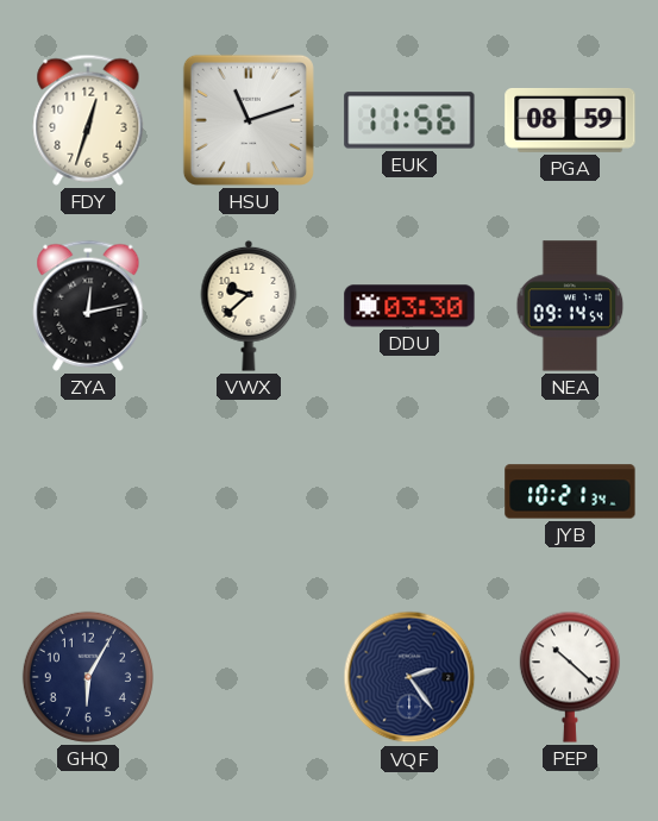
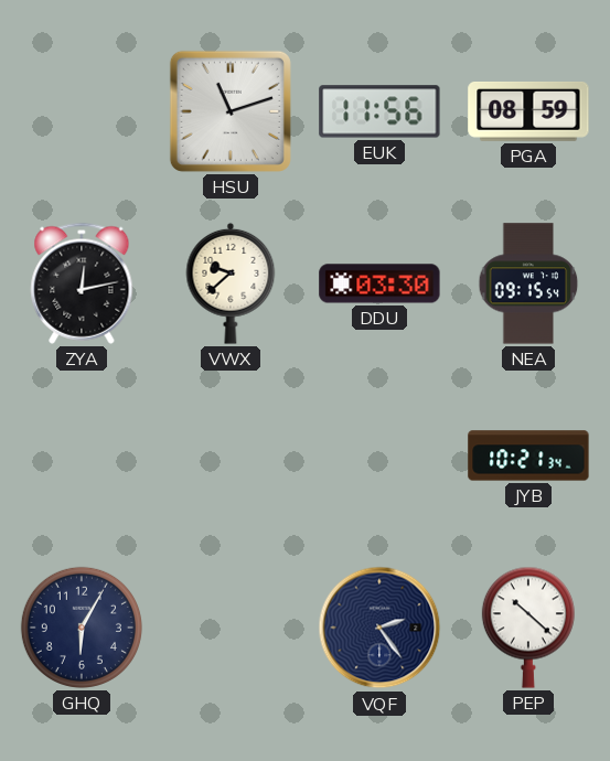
FDY: 12:33 -> none
NEA: 09:14 -> 09:15
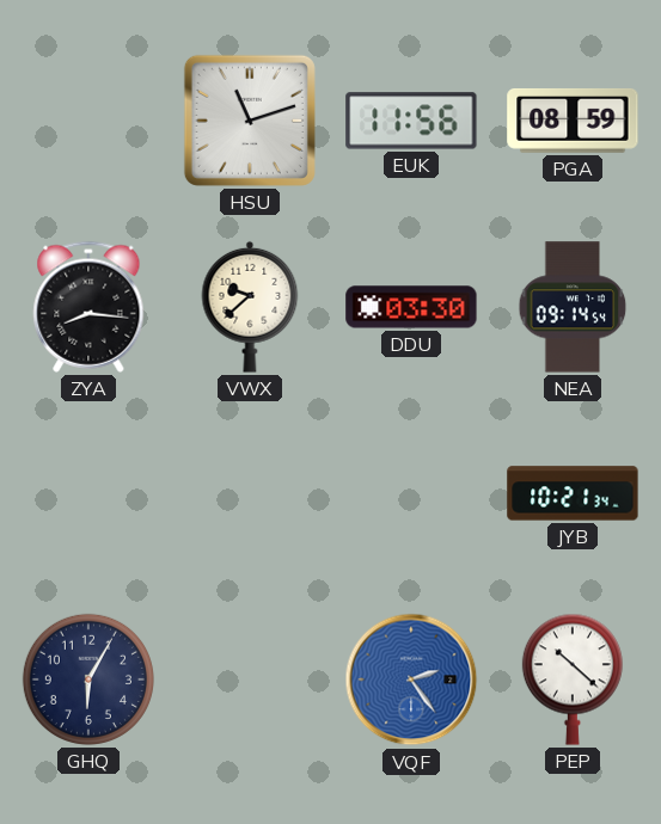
ZYA: 12:13 -> 8:16
NEA: 09:15 -> 09:14
VQF dial: navy -> blue
